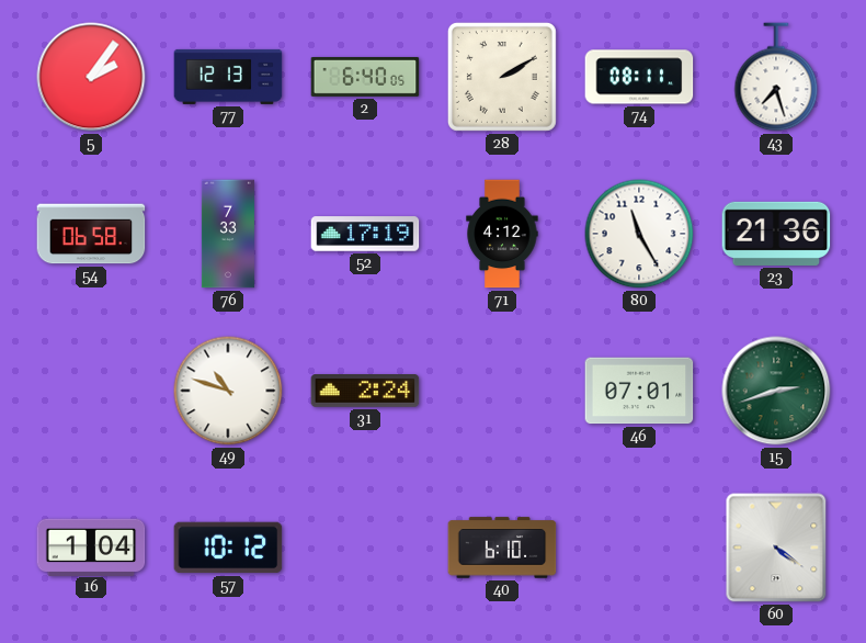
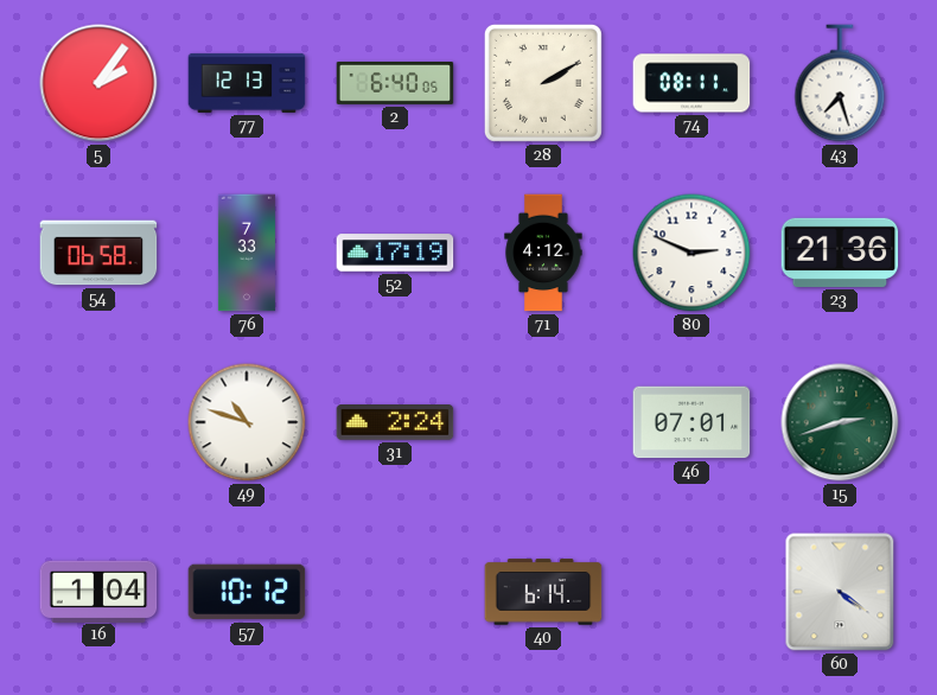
80: 11:25 -> 2:49
40: 6:10 -> 6:14
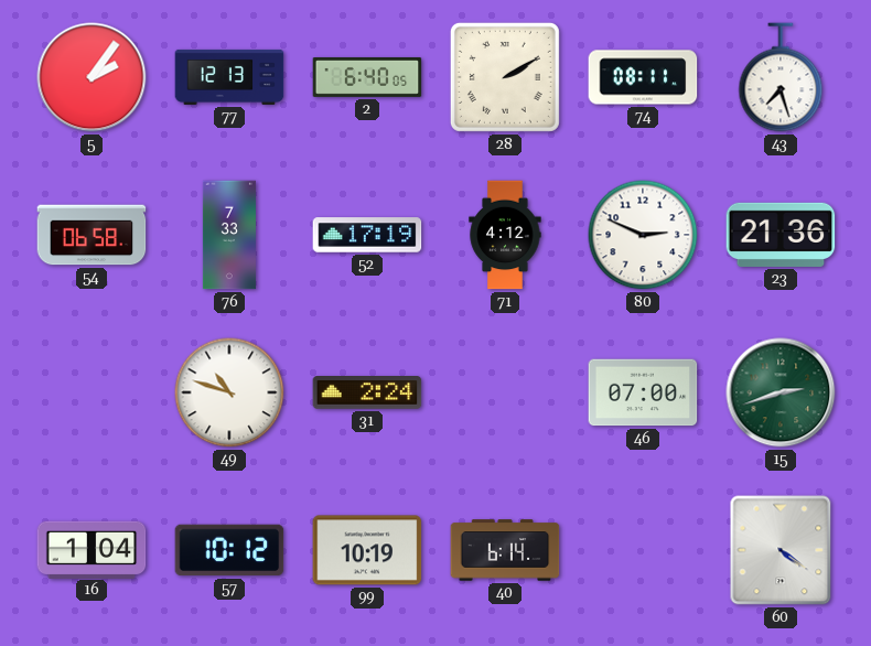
46: 07:01 -> 07:00
99: none -> 10:19
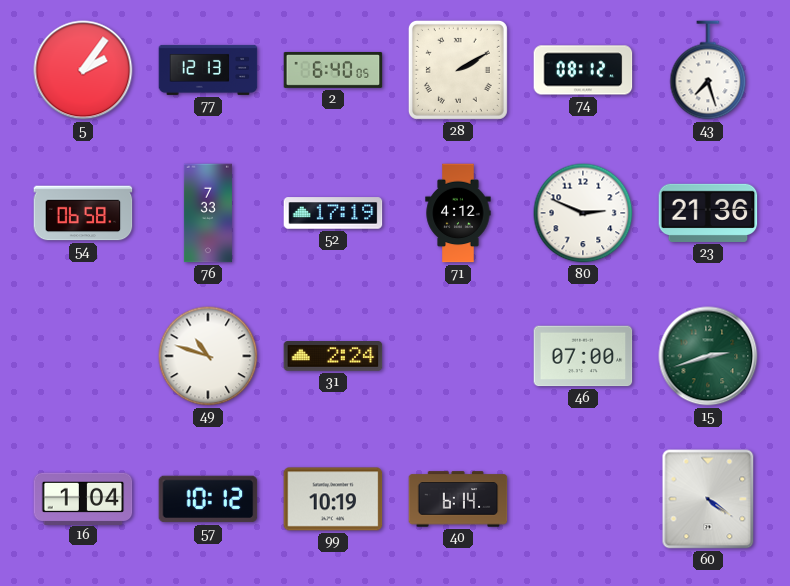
74: 08:11 -> 08:12
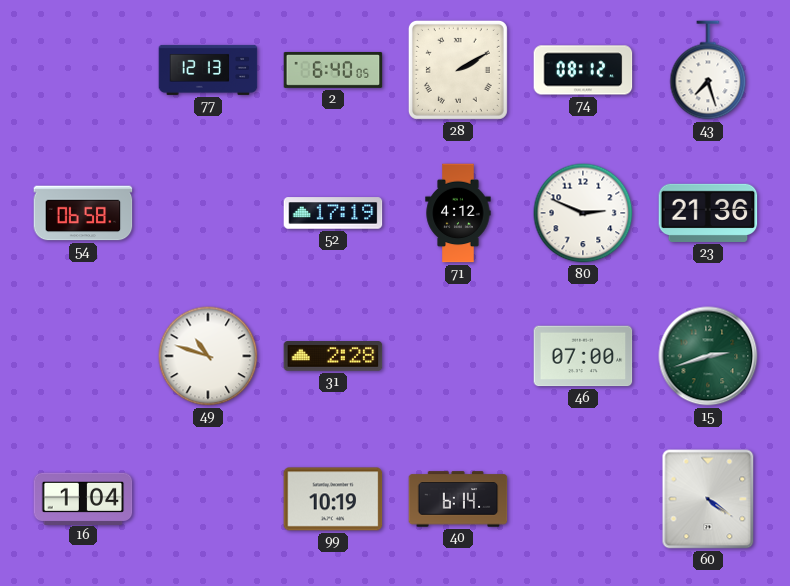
5: 2:06 -> none
76: 7:33 -> none
31: 2:24 -> 2:28
57: 10:12 -> none
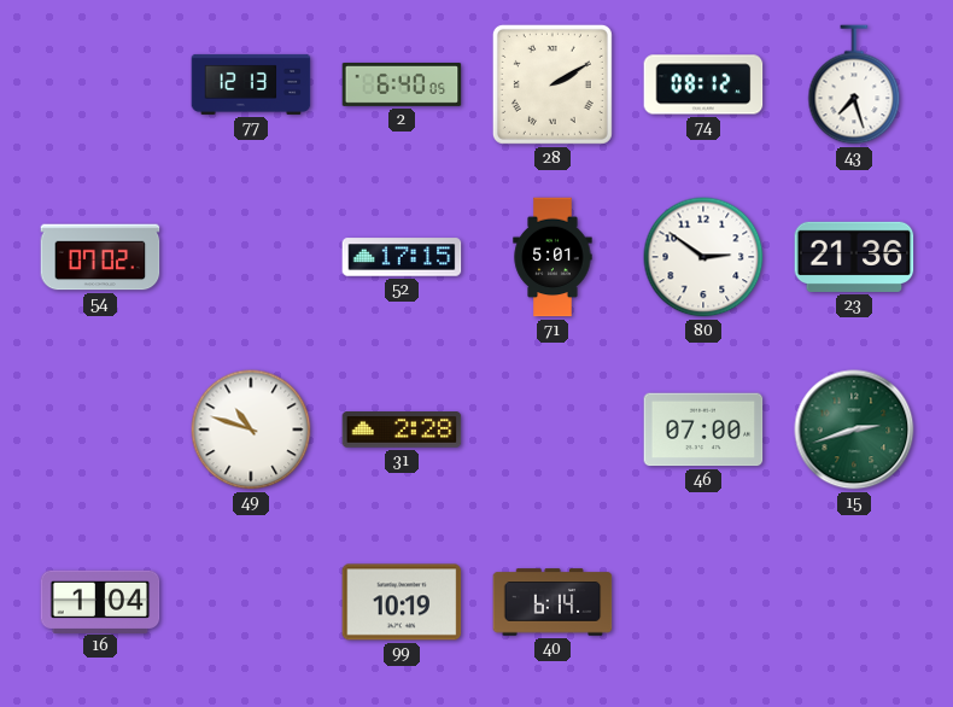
54: 06:58 -> 07:02
52: 17:19 -> 17:15
71: 4:12 -> 5:01
80: 2:49 -> 2:51
60: 4:21 -> none
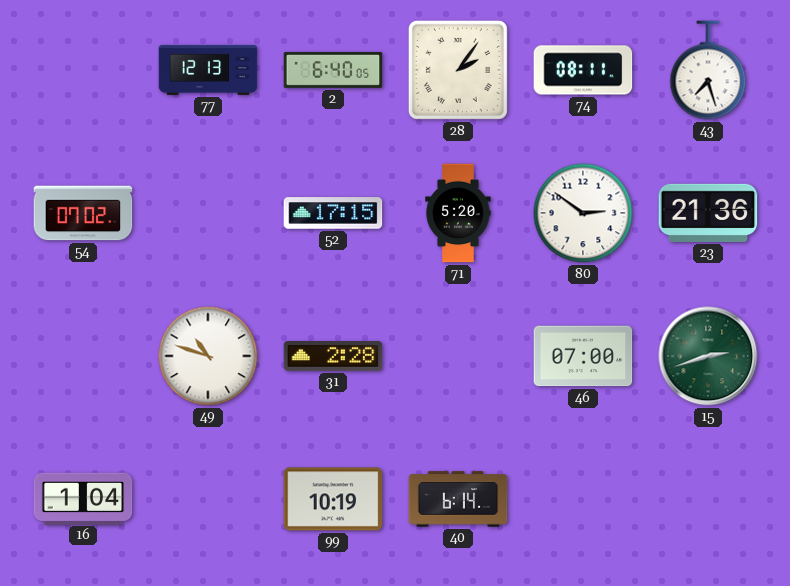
28: 2:10 -> 2:06
74: 08:12 -> 08:11
71: 5:01 -> 5:20
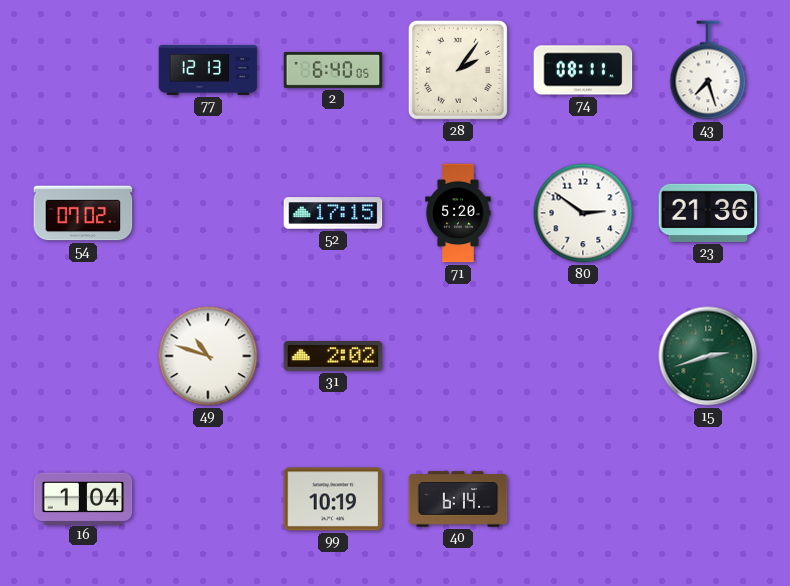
31: 2:28 -> 2:02
46: 07:00 -> none
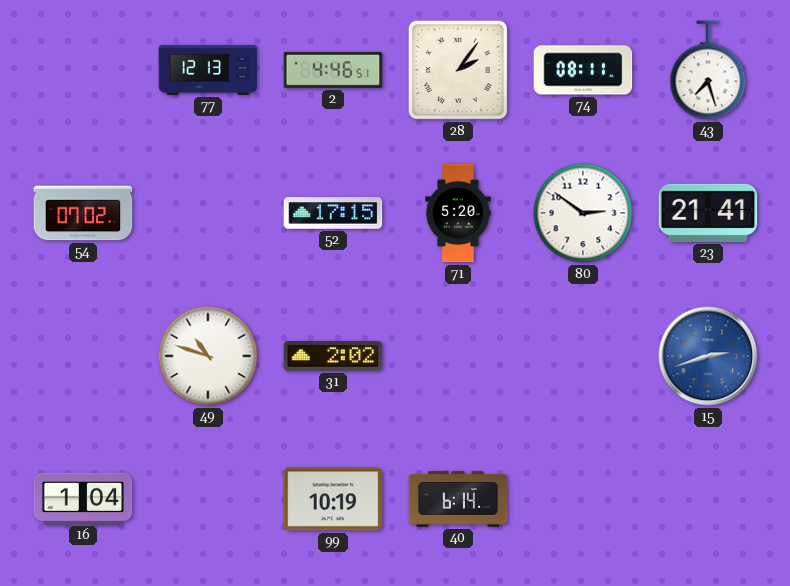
2: 6:40 -> 4:46
23: 21:36 -> 21:41
15 dial: green -> blue
